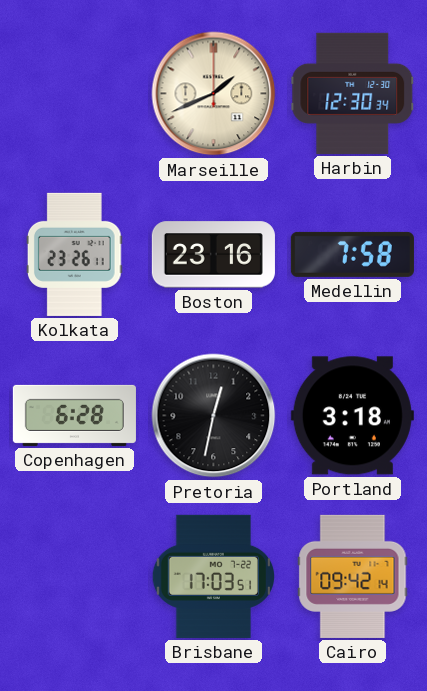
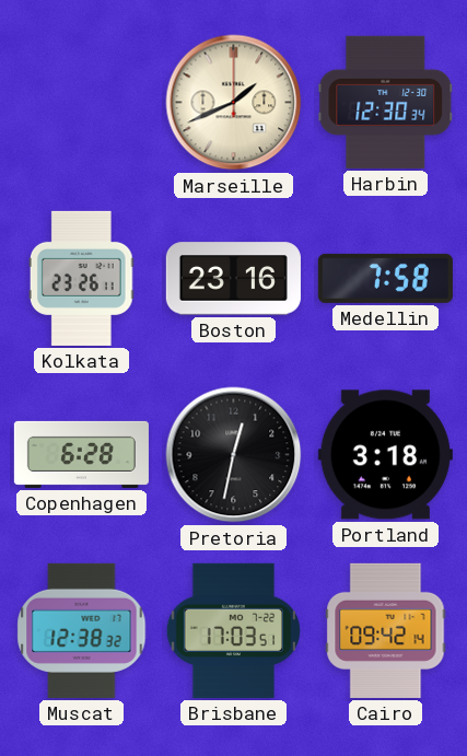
Muscat: none -> 12:38
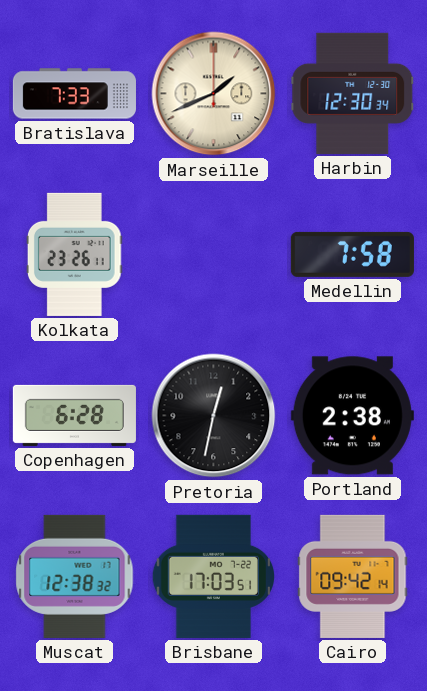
Bratislava: none -> 7:33
Boston: 23:16 -> none
Portland: 3:18 -> 2:38
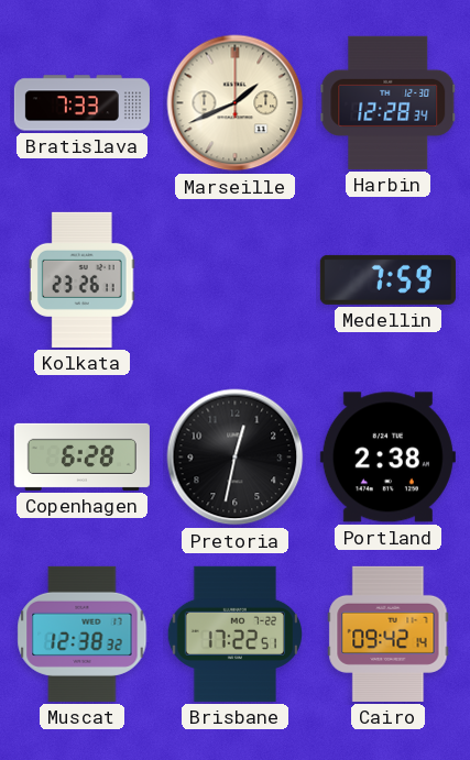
Harbin: 12:30 -> 12:28
Medellin: 7:58 -> 7:59
Brisbane: 17:03 -> 17:22
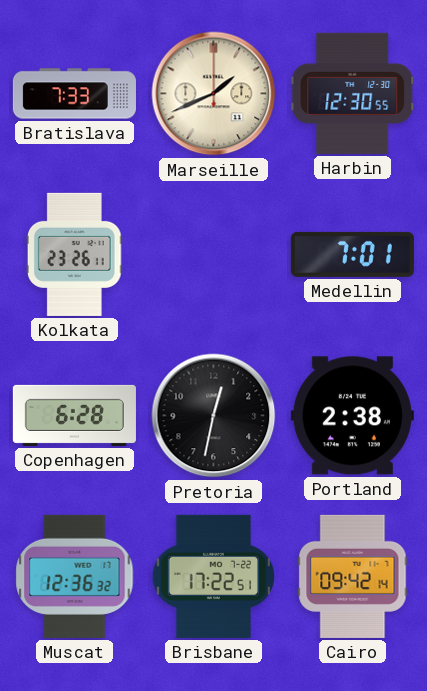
Harbin: 12:28 -> 12:30
Medellin: 7:59 -> 7:01
Muscat: 12:38 -> 12:36
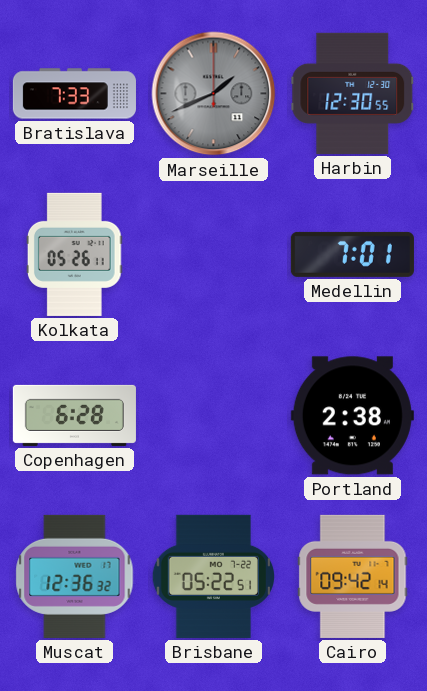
Marseille dial: cream -> grey
Kolkata: 23:26 -> 05:26
Pretoria: 12:32 -> none
Brisbane: 17:22 -> 05:22
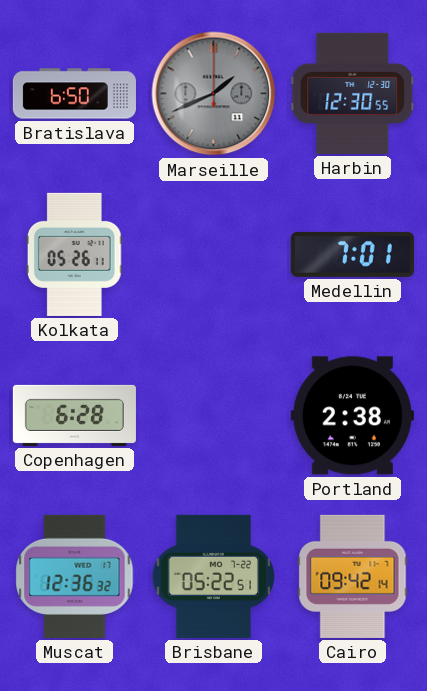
Bratislava: 7:33 -> 6:50
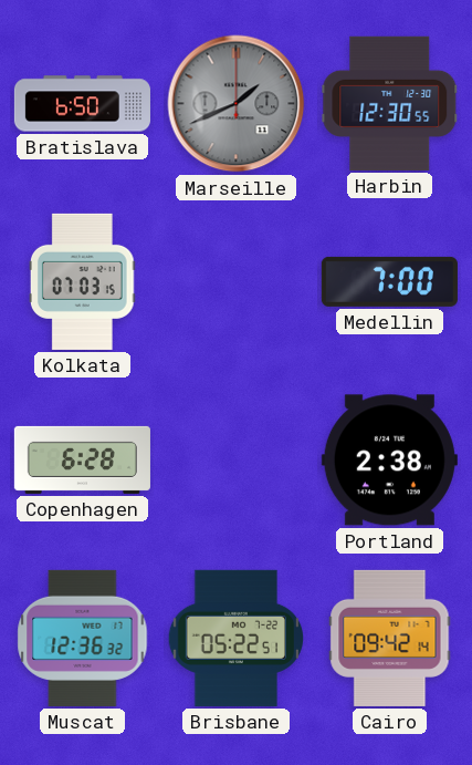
Kolkata: 05:26 -> 07:03
Medellin: 7:01 -> 7:00
